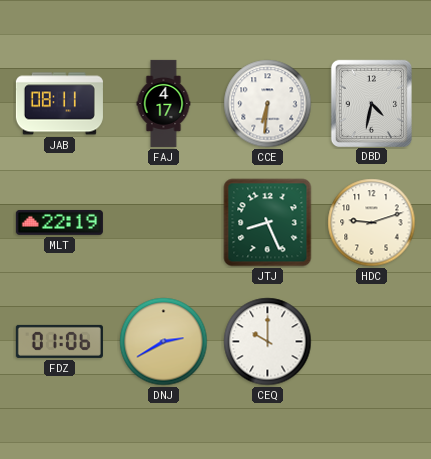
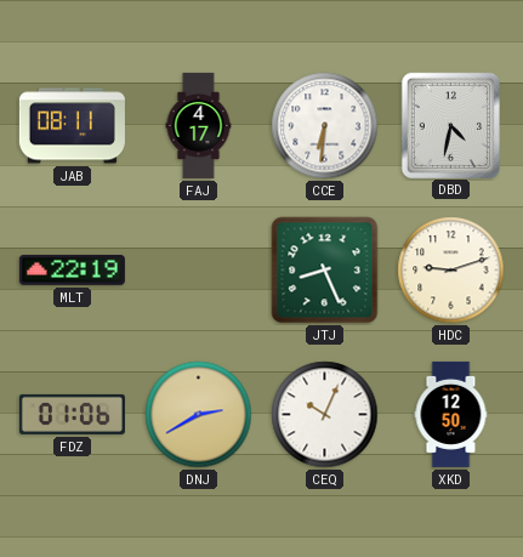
CEQ: 10:00 -> 10:04
XKD: none -> 12:50
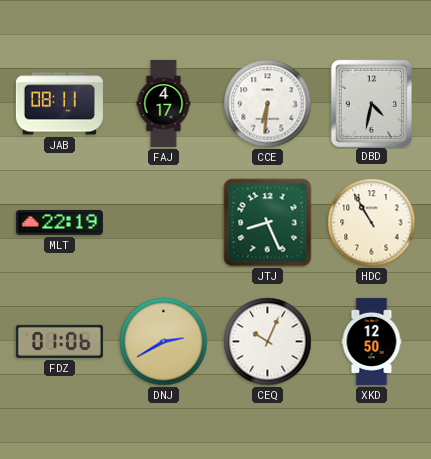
HDC: 9:12 -> 10:55
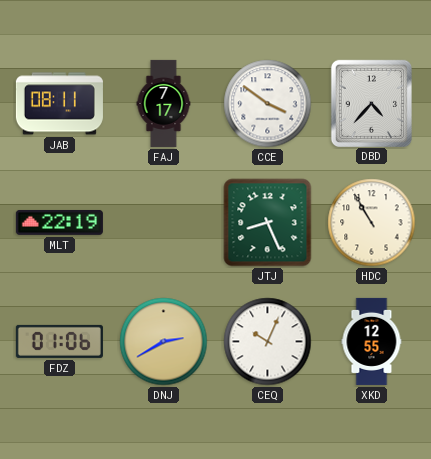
FAJ: 4:17 -> 7:17
CCE: 6:31 -> 3:51
DBD: 4:32 -> 4:37
XKD: 12:50 -> 12:55
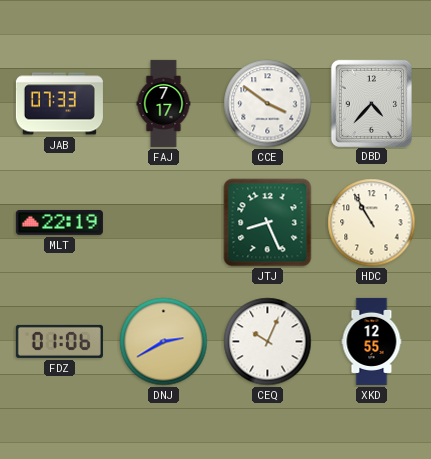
JAB: 08:11 -> 07:33
